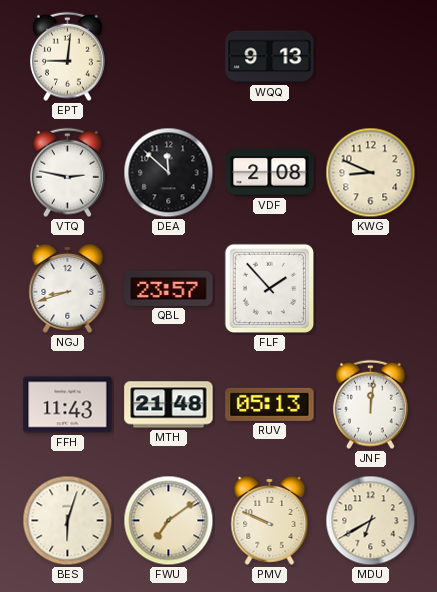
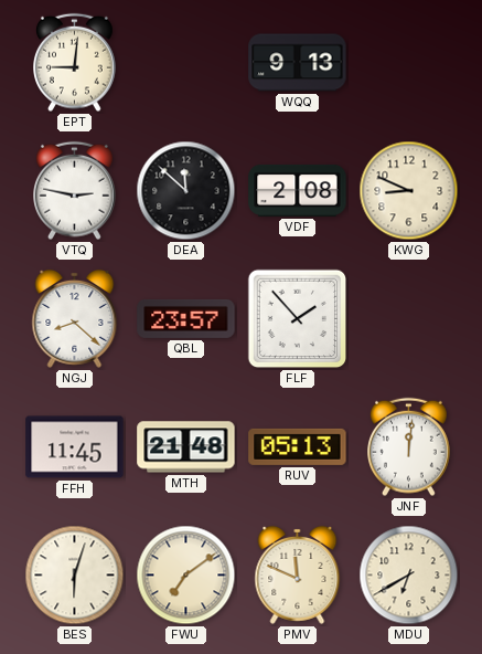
NGJ: 8:42 -> 8:22
FFH: 11:43 -> 11:45
PMV: 9:49 -> 11:49
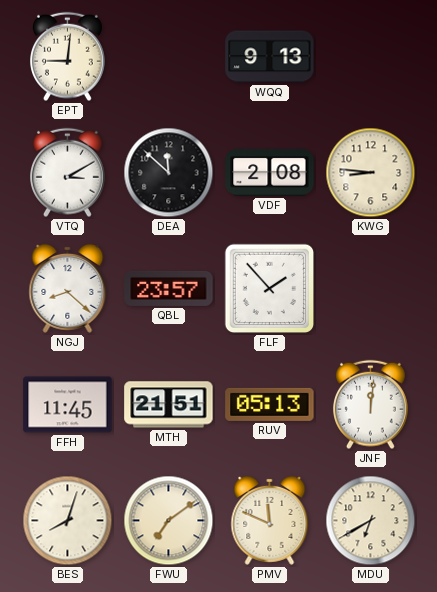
VTQ: 2:47 -> 3:10
KWG: 8:49 -> 8:46
MTH: 21:48 -> 21:51
BES: 6:03 -> 8:03
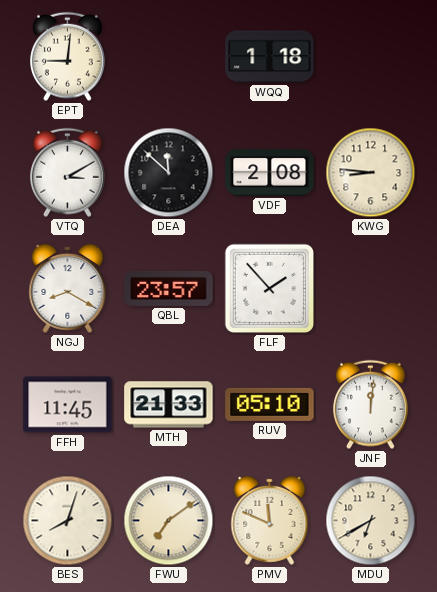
WQQ: 9:13 -> 1:18
NGJ: 8:22 -> 8:20
MTH: 21:51 -> 21:33
RUV: 05:13 -> 05:10
